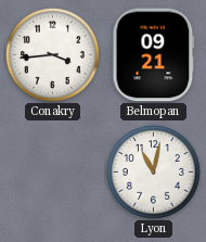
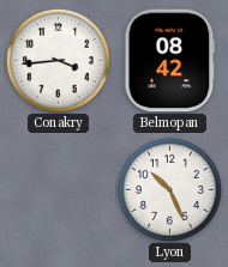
Belmopan: 09:21 -> 08:42
Lyon: 11:02 -> 10:26
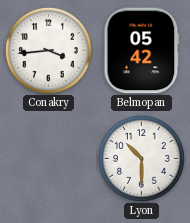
Belmopan: 08:42 -> 05:42
Lyon: 10:26 -> 10:30
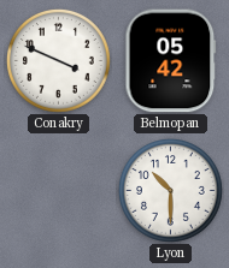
Conakry: 3:44 -> 3:49
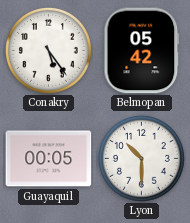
Conakry: 3:49 -> 5:24
Guayaquil: none -> 00:05
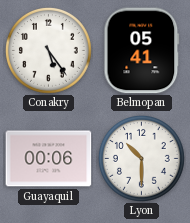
Belmopan: 05:42 -> 05:41
Guayaquil: 00:05 -> 00:06
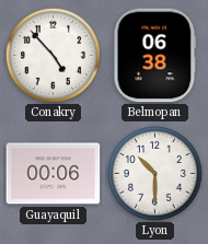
Conakry: 5:24 -> 4:53
Belmopan: 05:41 -> 06:38
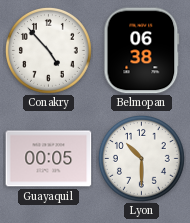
Guayaquil: 00:06 -> 00:05
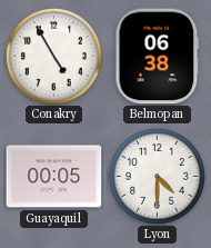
Conakry: 4:53 -> 4:55
Lyon: 10:30 -> 4:30
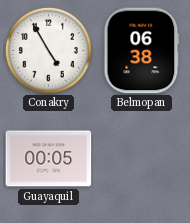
Lyon: 4:30 -> none
